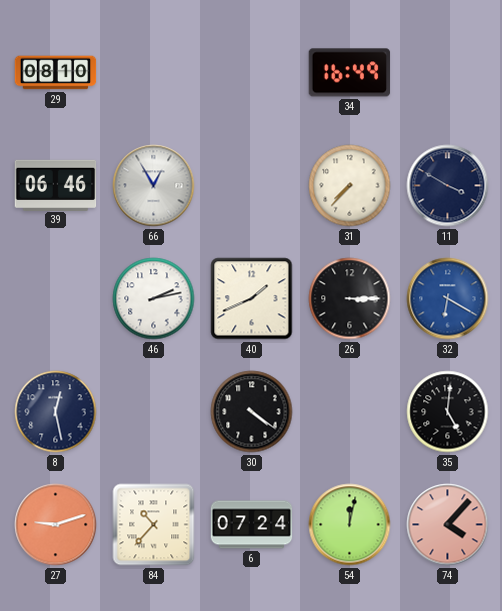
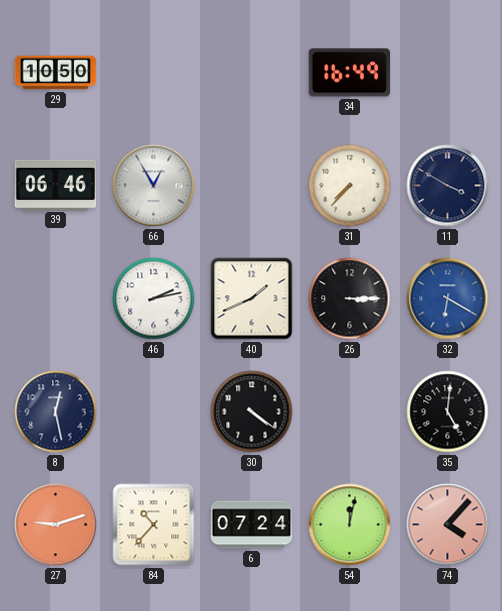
29: 08:10 -> 10:50
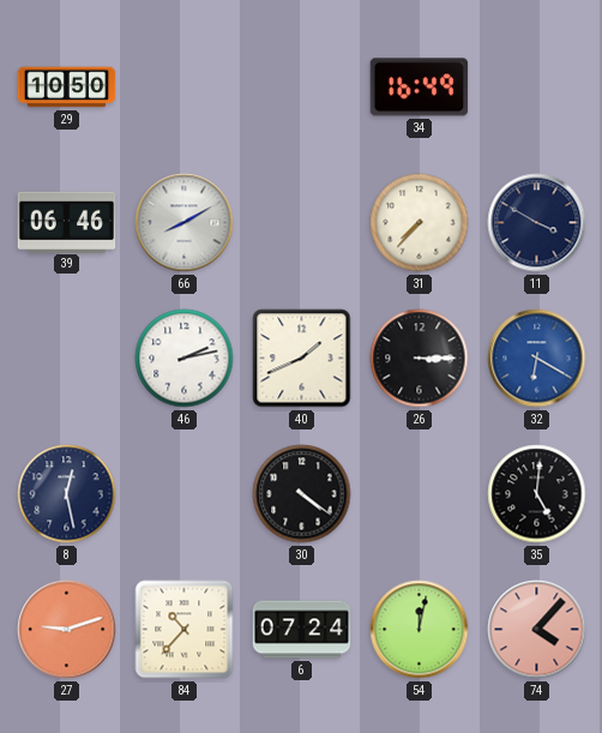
66: 12:55 -> 8:10
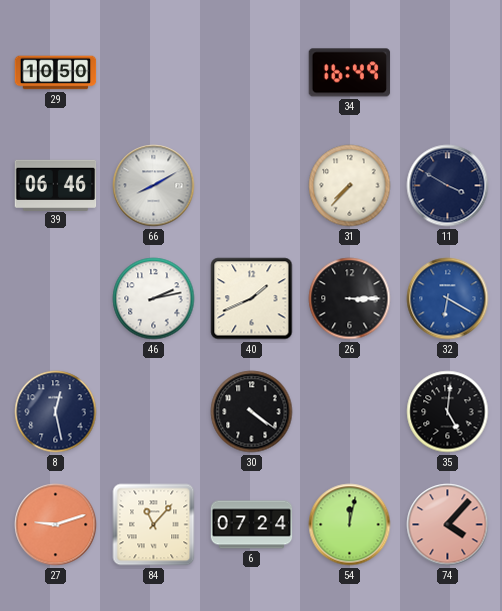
84: 10:37 -> 11:07
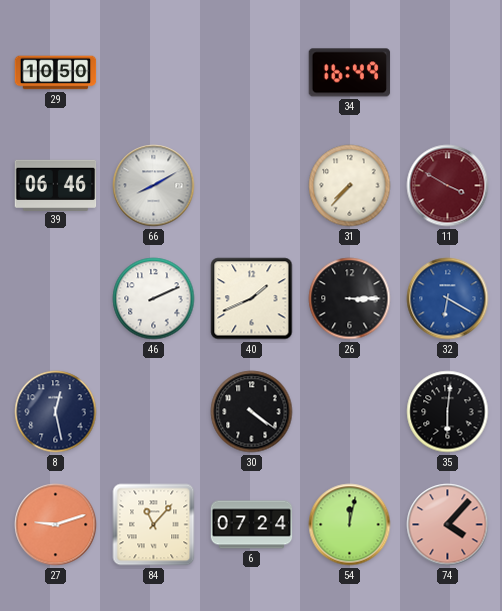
11 dial: navy -> burgundy
46: 2:13 -> 2:11
35: 5:01 -> 6:01
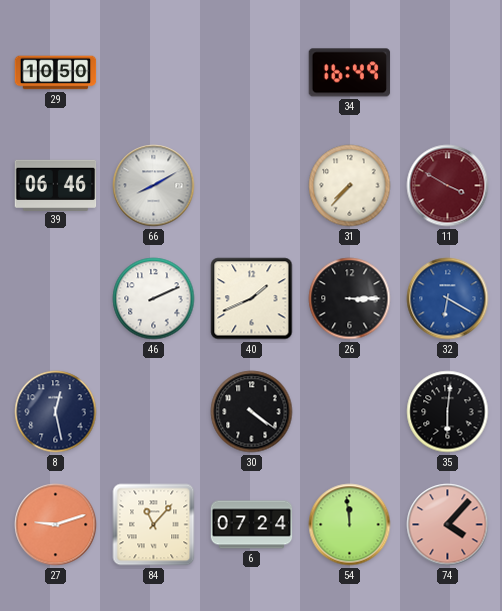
54: 12:02 -> 11:59
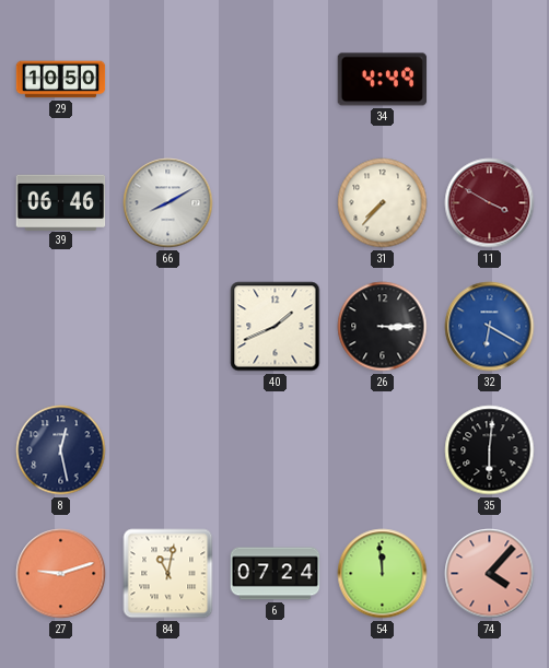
34: 16:49 -> 4:49
46: 2:11 -> none
30: 4:21 -> none
84: 11:07 -> 11:02
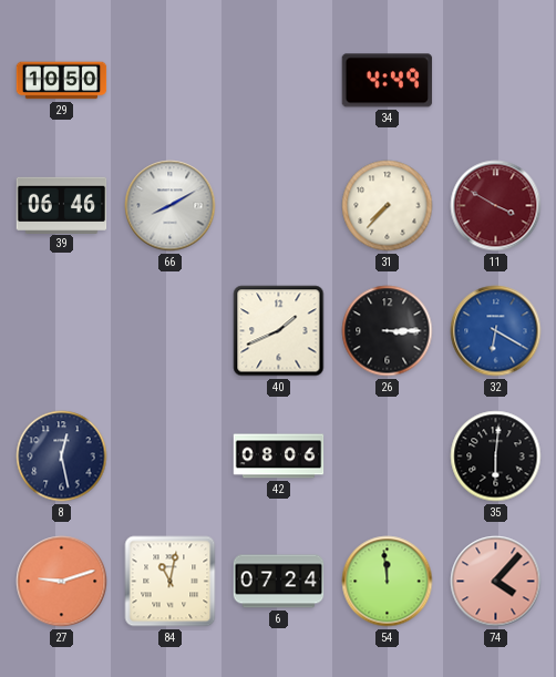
42: none -> 08:06
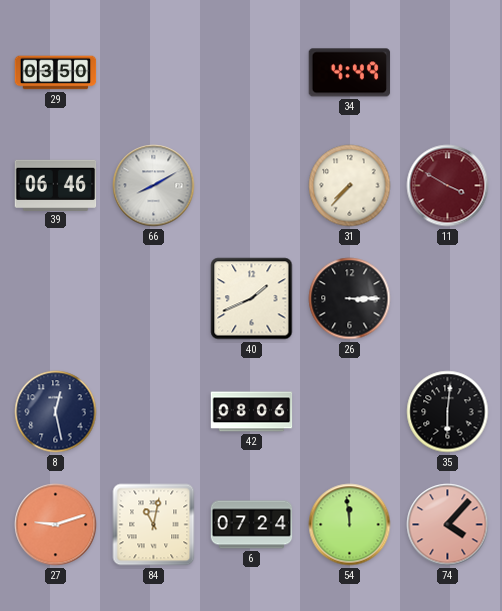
29: 10:50 -> 03:50
32: 6:20 -> none
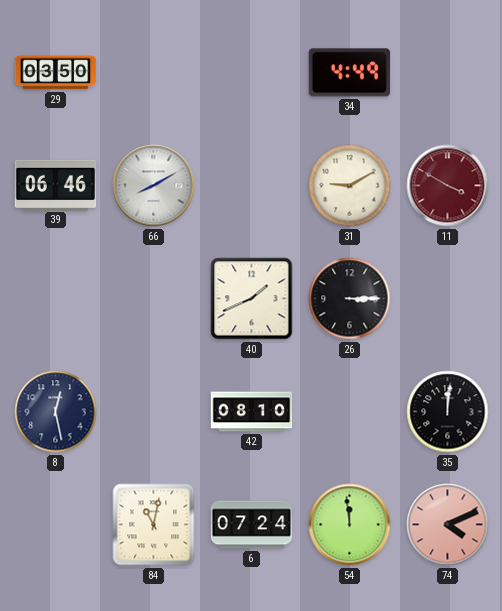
31: 7:37 -> 9:10
42: 08:06 -> 08:10
35: 6:01 -> 12:01
27: 9:12 -> none
74: 4:07 -> 4:11
